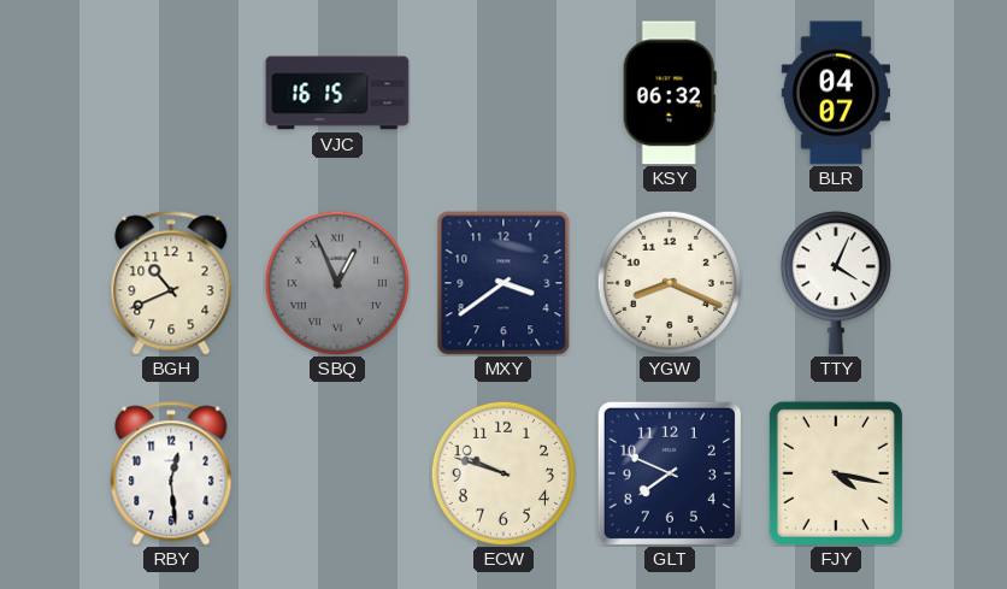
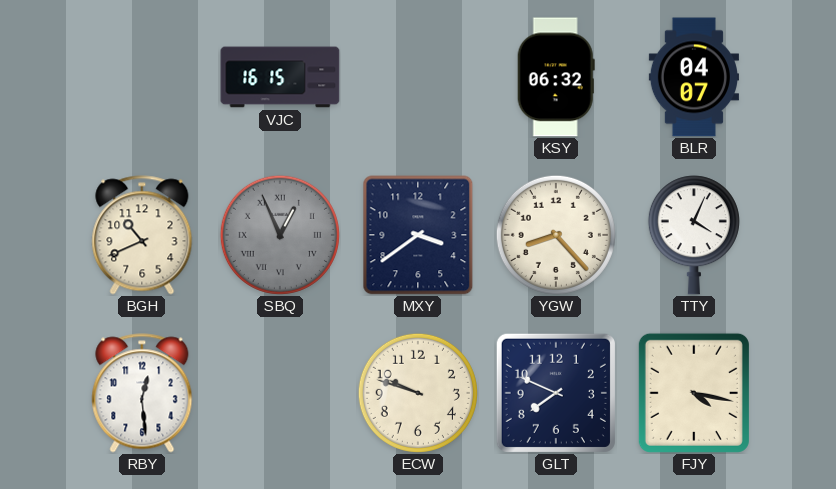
YGW: 8:19 -> 8:23
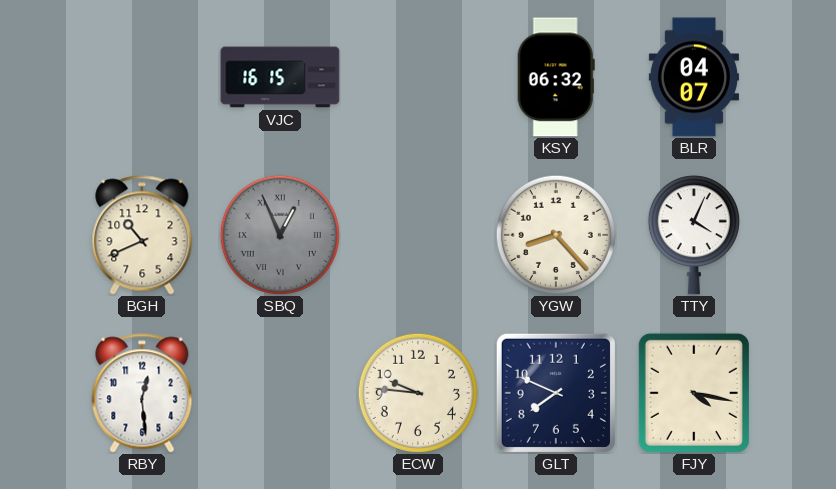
MXY: 3:39 -> none
ECW: 9:48 -> 9:46
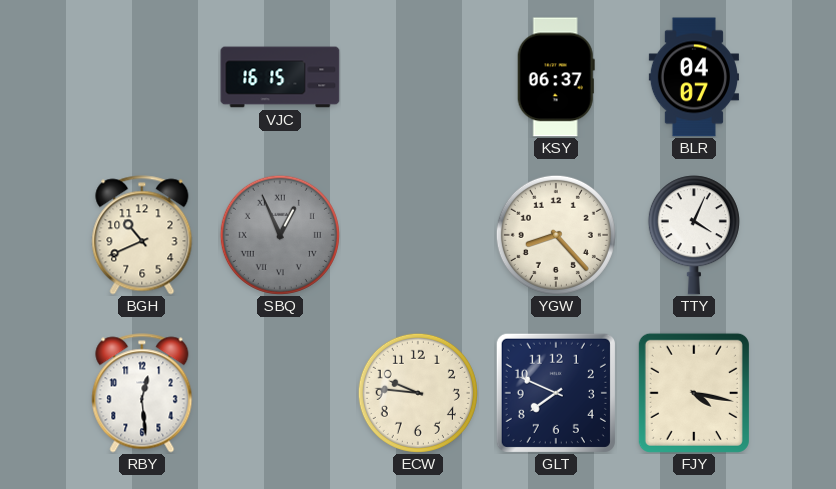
KSY: 06:32 -> 06:37
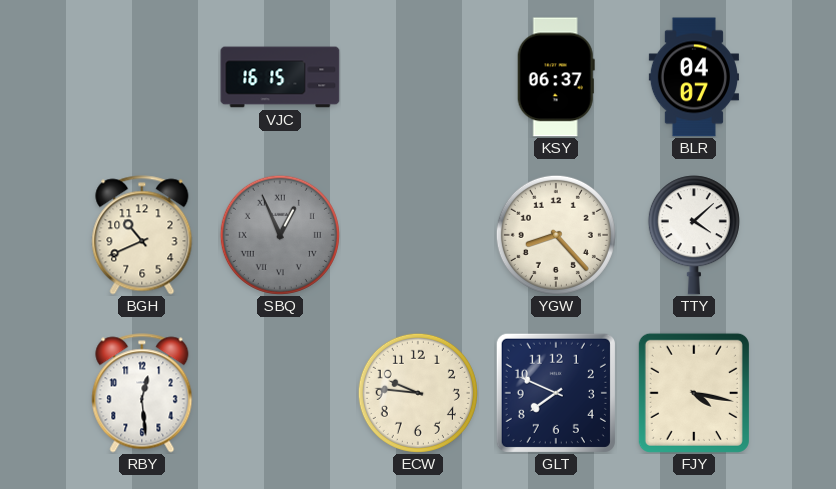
TTY: 4:04 -> 4:08
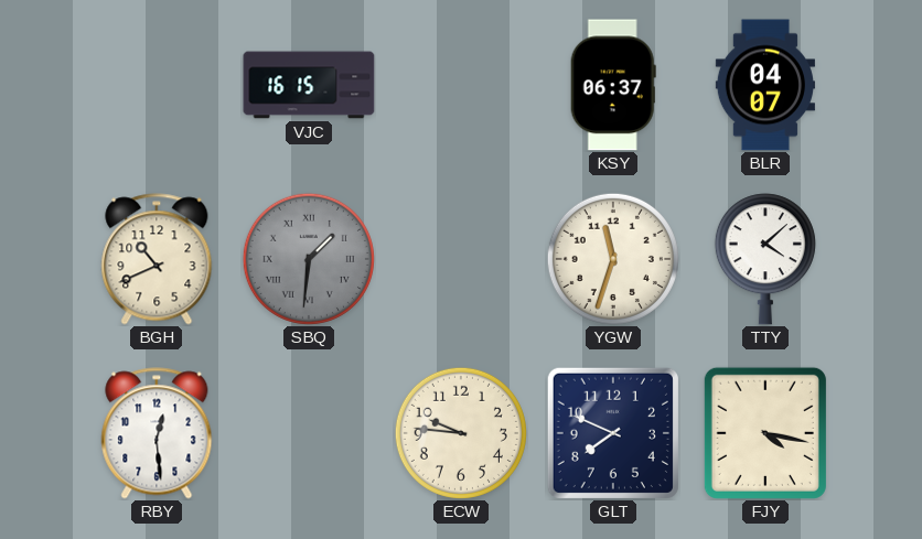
SBQ: 12:56 -> 1:31
YGW: 8:23 -> 11:33
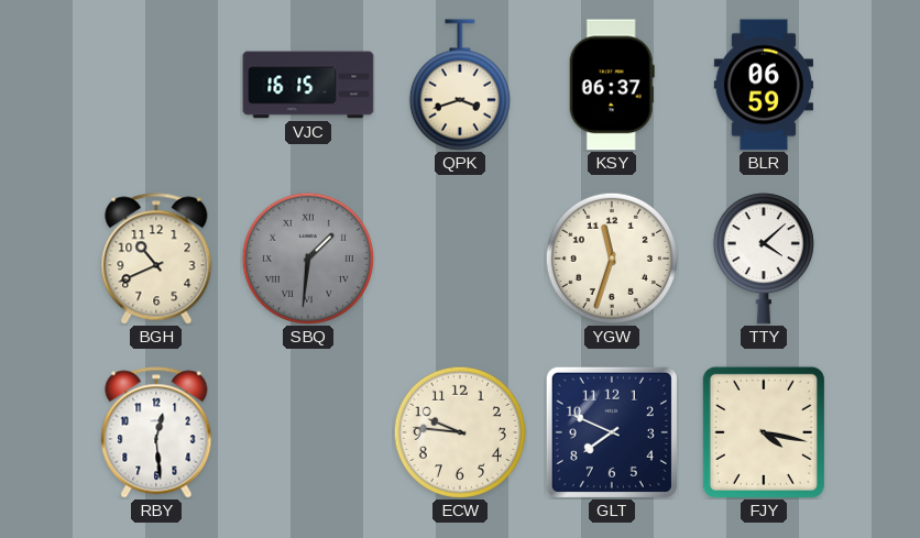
QPK: none -> 3:42
BLR: 04:07 -> 06:59
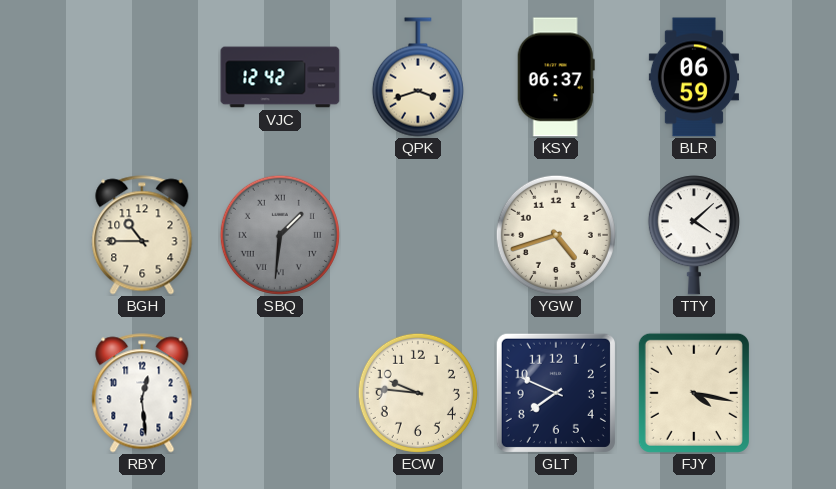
VJC: 16:15 -> 12:42
BGH: 10:41 -> 10:45
YGW: 11:33 -> 4:42
